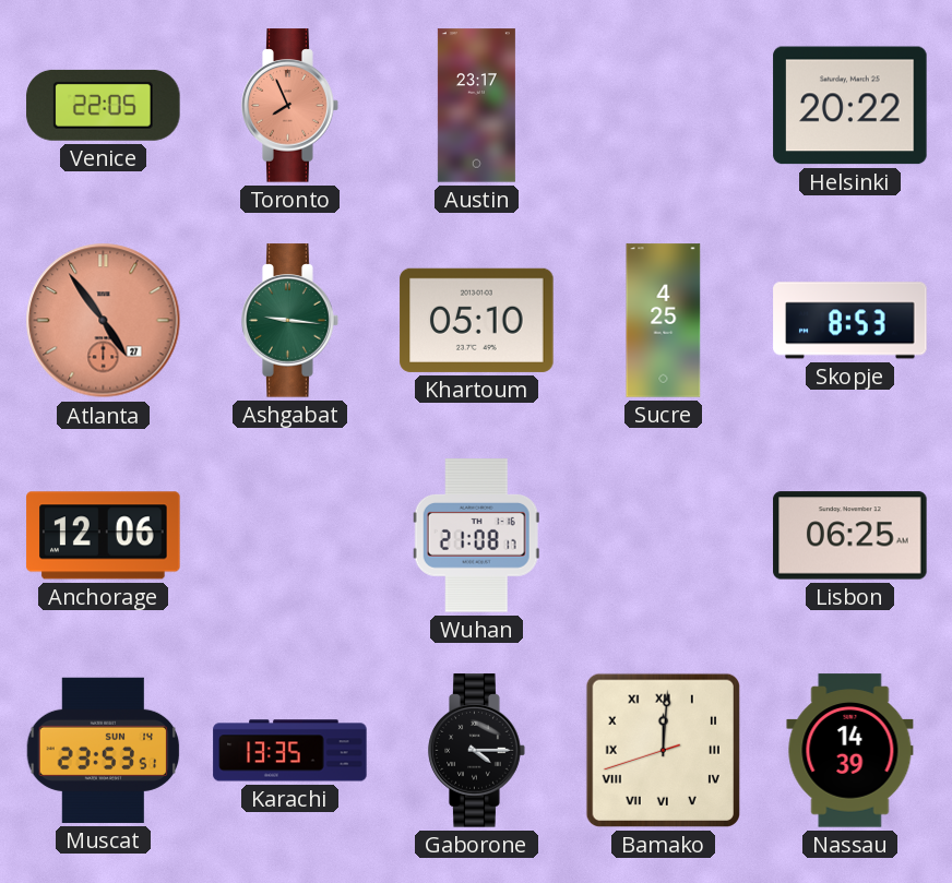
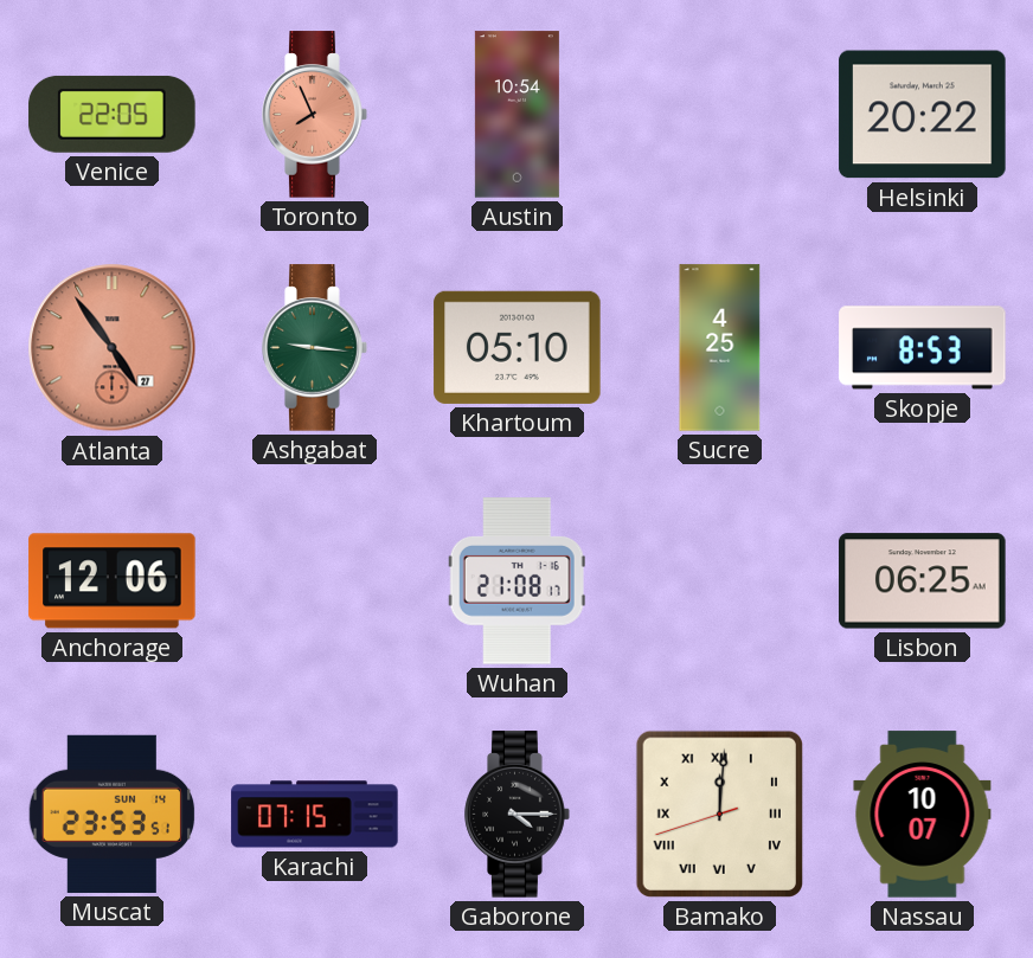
Austin: 23:17 -> 10:54
Karachi: 13:35 -> 07:15
Nassau: 14:39 -> 10:07
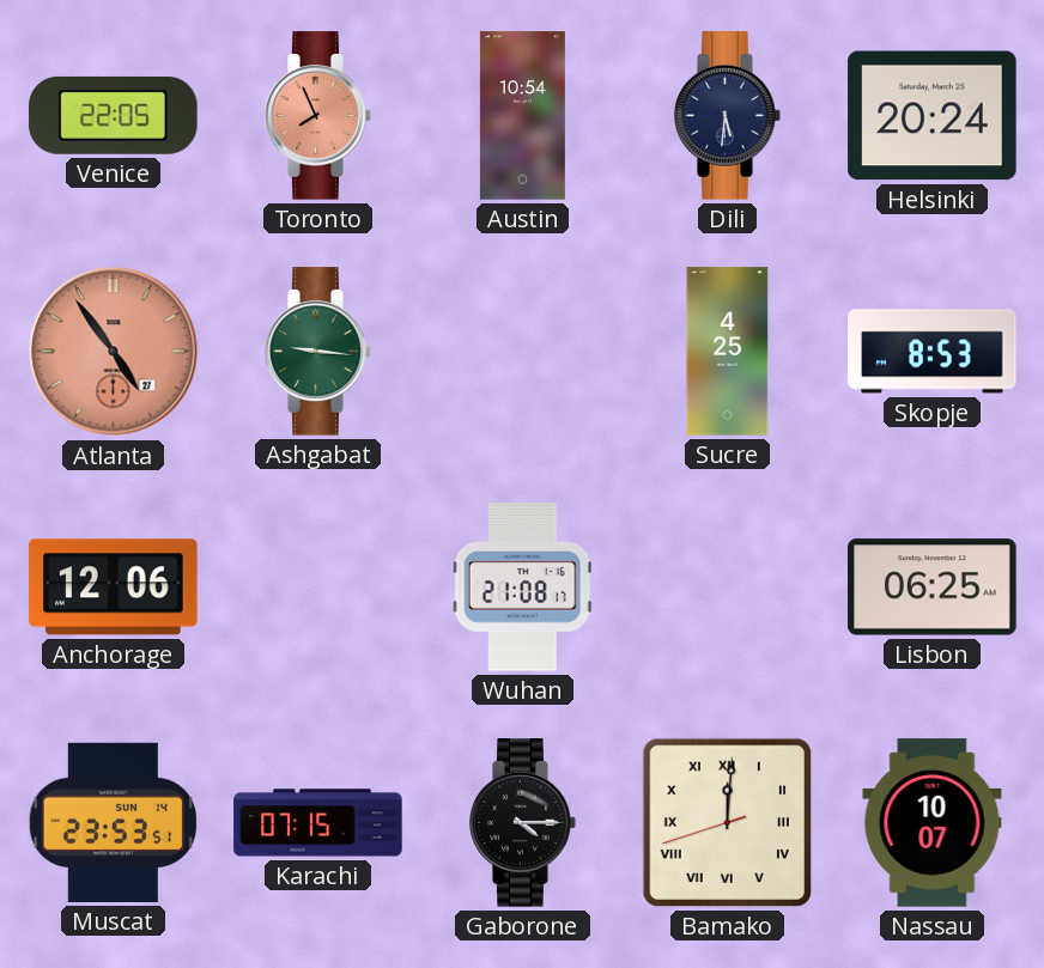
Dili: none -> 5:31
Helsinki: 20:22 -> 20:24
Khartoum: 05:10 -> none
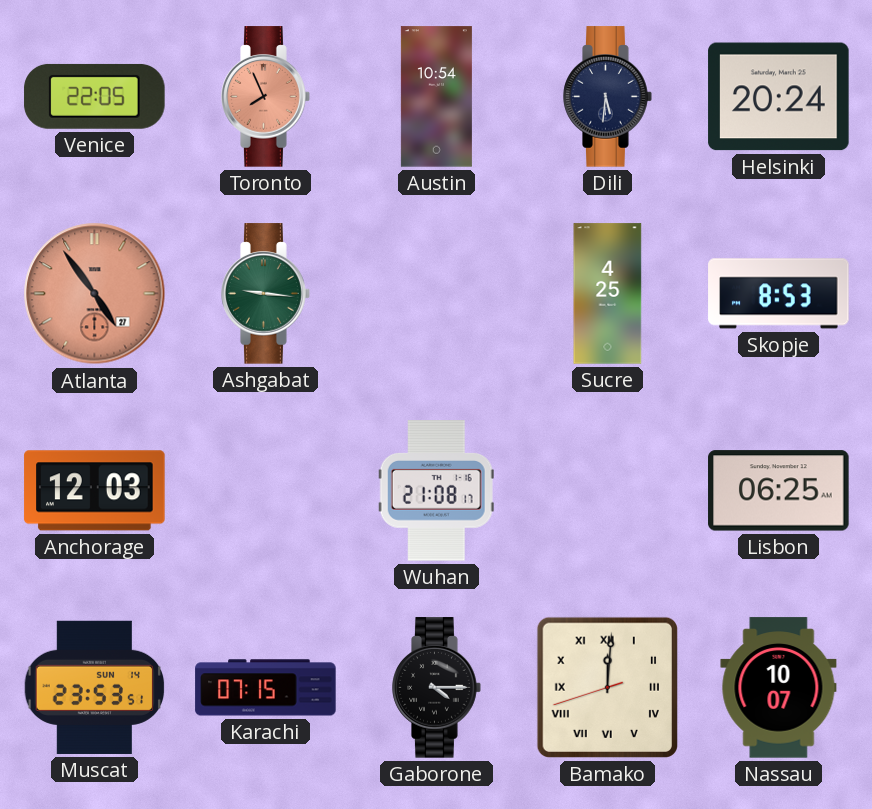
Anchorage: 12:06 -> 12:03
